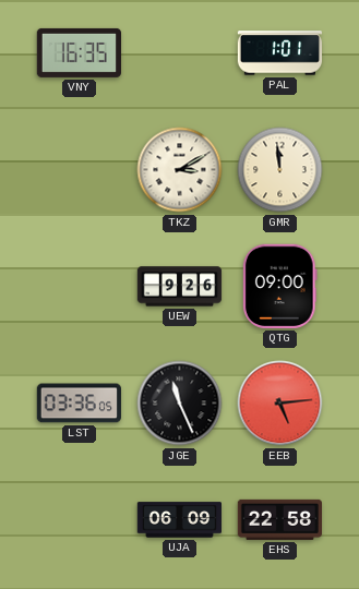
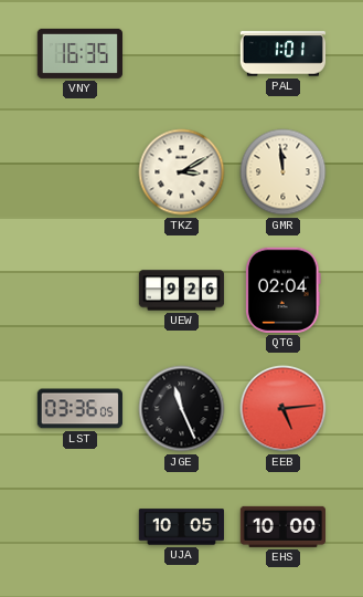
QTG: 09:00 -> 02:04
UJA: 06:09 -> 10:05
EHS: 22:58 -> 10:00
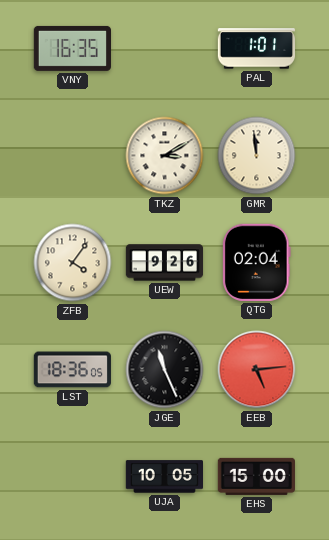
ZFB: none -> 4:06
LST: 03:36 -> 18:36
EHS: 10:00 -> 15:00
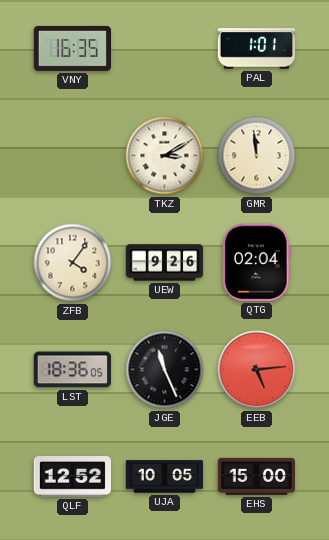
QLF: none -> 12:52
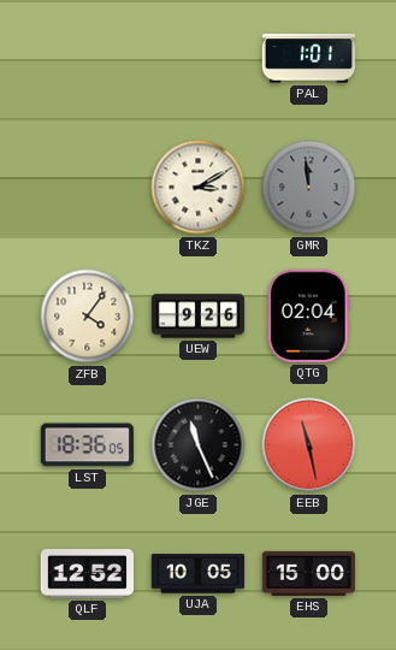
VNY: 16:35 -> none
GMR dial: cream -> grey
EEB: 5:14 -> 11:28
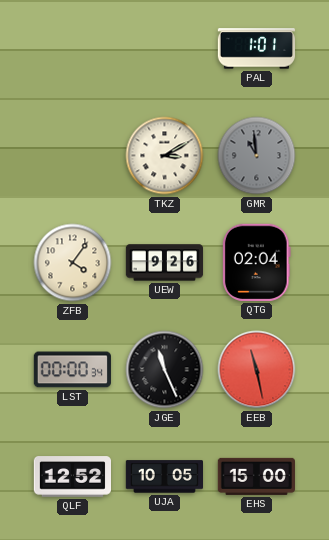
GMR: 11:59 -> 10:59
LST: 18:36 -> 00:00
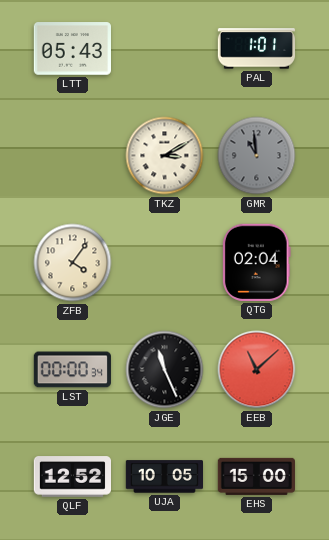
LTT: none -> 05:43
UEW: 9:26 -> none
EEB: 11:28 -> 11:08
